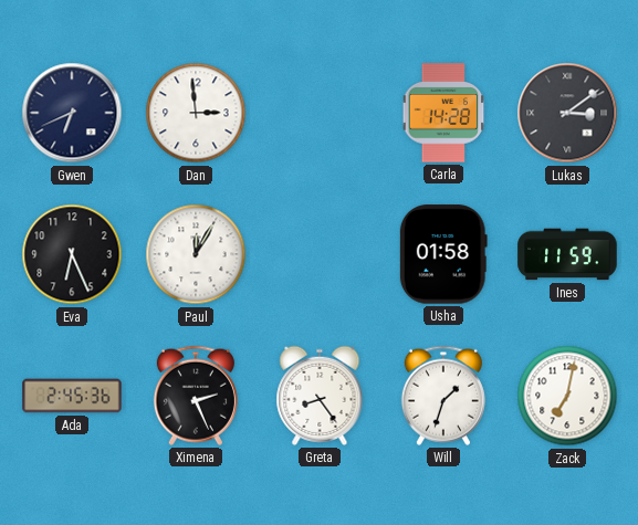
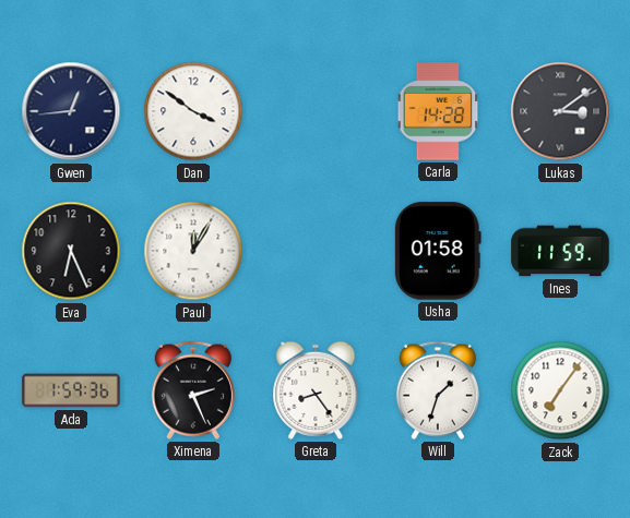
Gwen: 6:41 -> 12:44
Dan: 2:59 -> 3:51
Ada: 2:45 -> 1:59
Zack: 7:02 -> 7:06
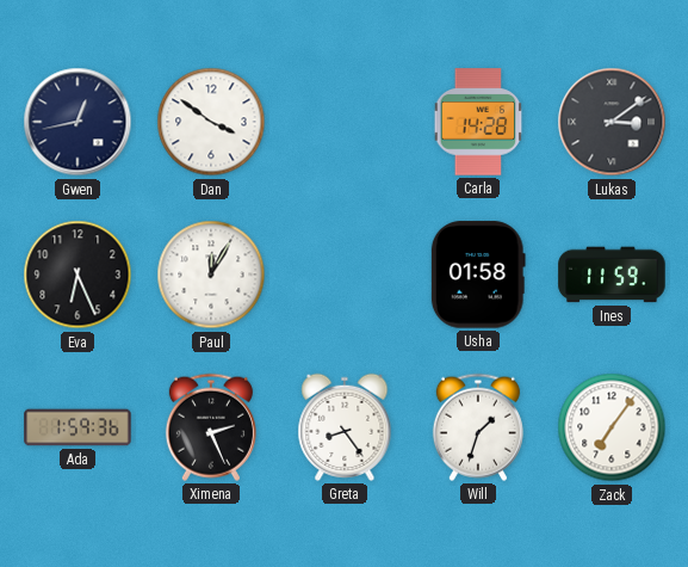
Gwen: 12:44 -> 12:43
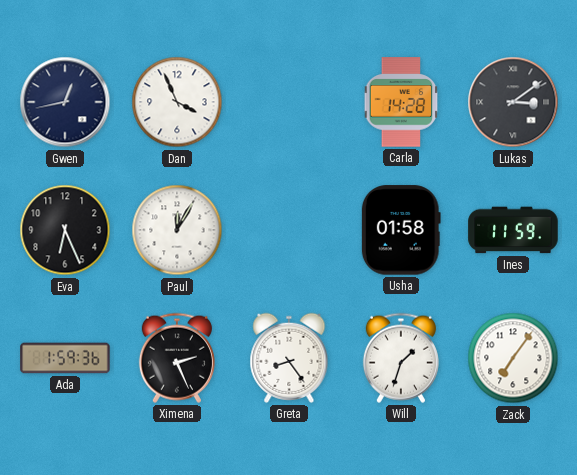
Dan: 3:51 -> 3:56
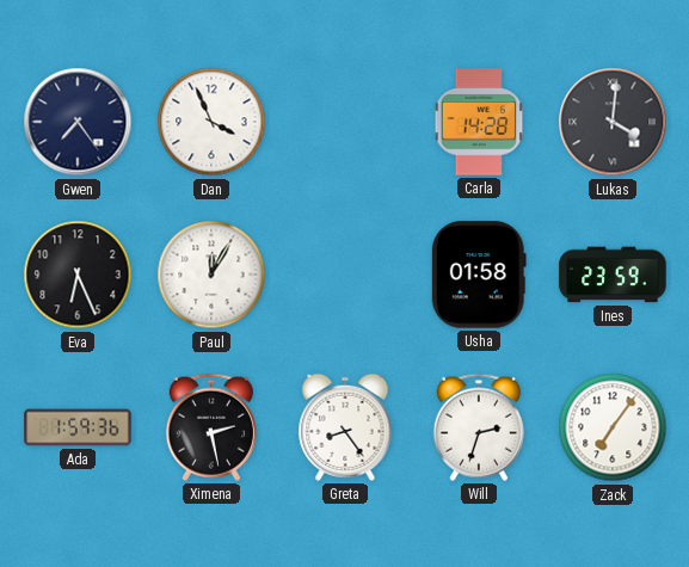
Gwen: 12:43 -> 7:24
Lukas: 3:09 -> 4:01
Ines: 11:59 -> 23:59
Ximena: 2:26 -> 2:28
Will: 1:33 -> 2:33
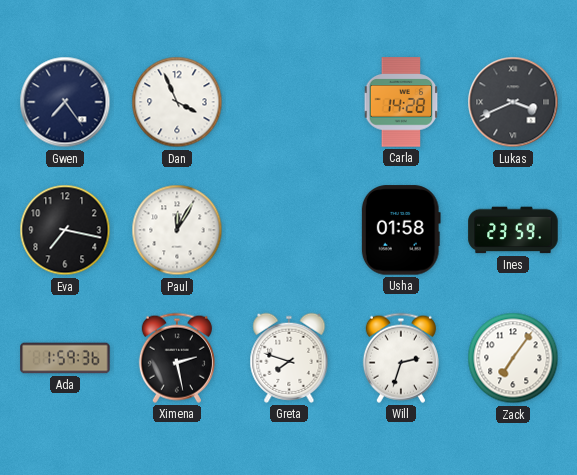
Lukas: 4:01 -> 3:41
Eva: 6:26 -> 7:17
Greta: 8:24 -> 7:48
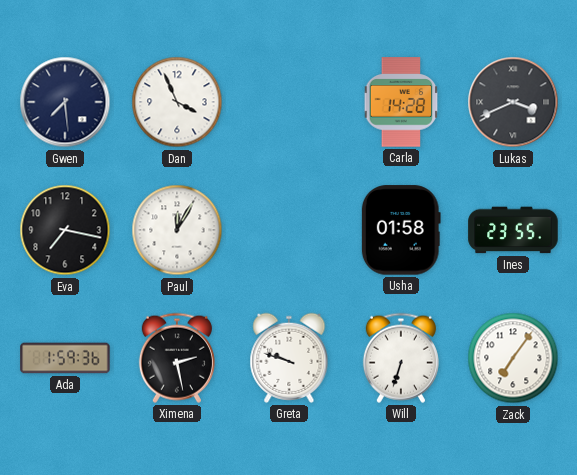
Gwen: 7:24 -> 7:29
Ines: 23:59 -> 23:55
Greta: 7:48 -> 9:48
Will: 2:33 -> 6:33
